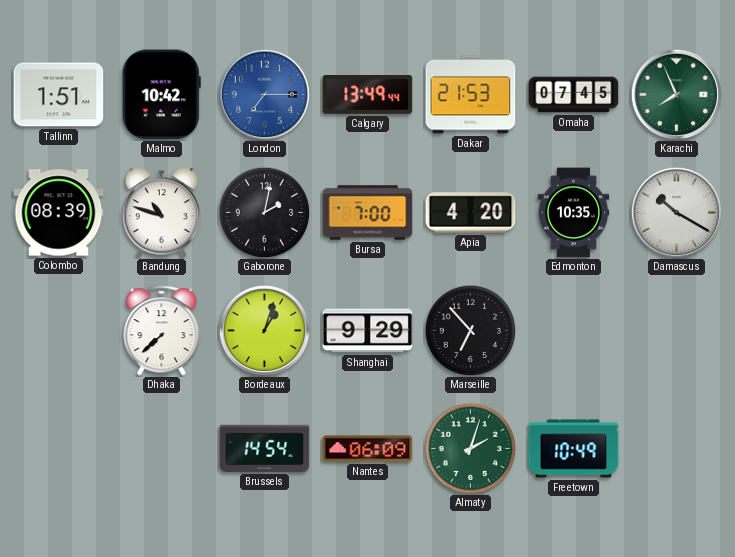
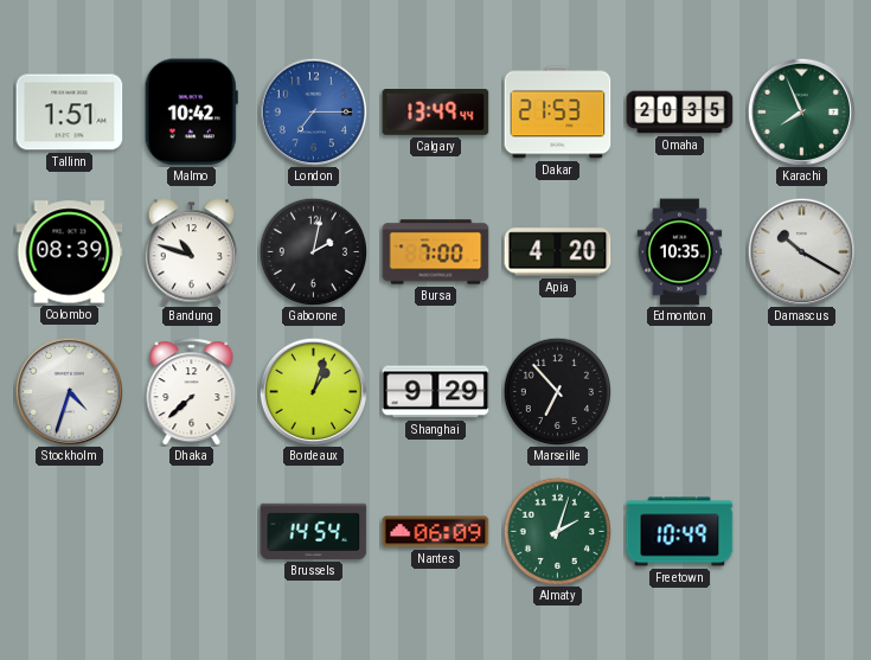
Omaha: 07:45 -> 20:35
Stockholm: none -> 4:33
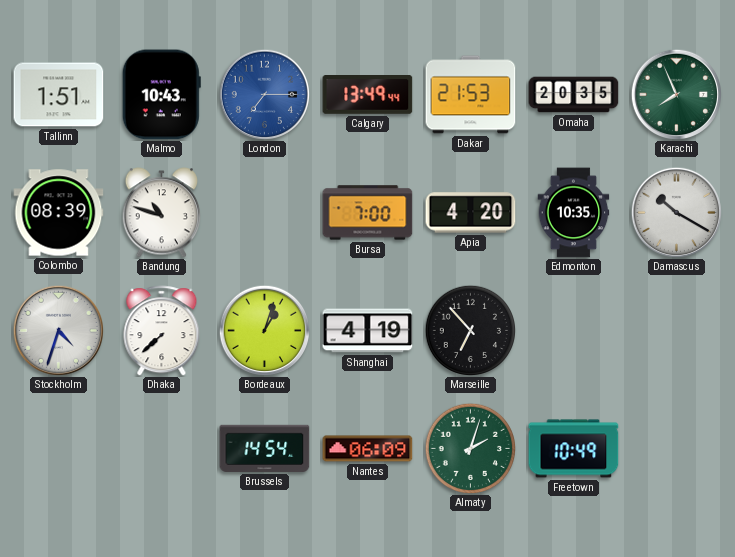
Malmo: 10:42 -> 10:43
Gaborone: 2:02 -> none
Shanghai: 9:29 -> 4:19
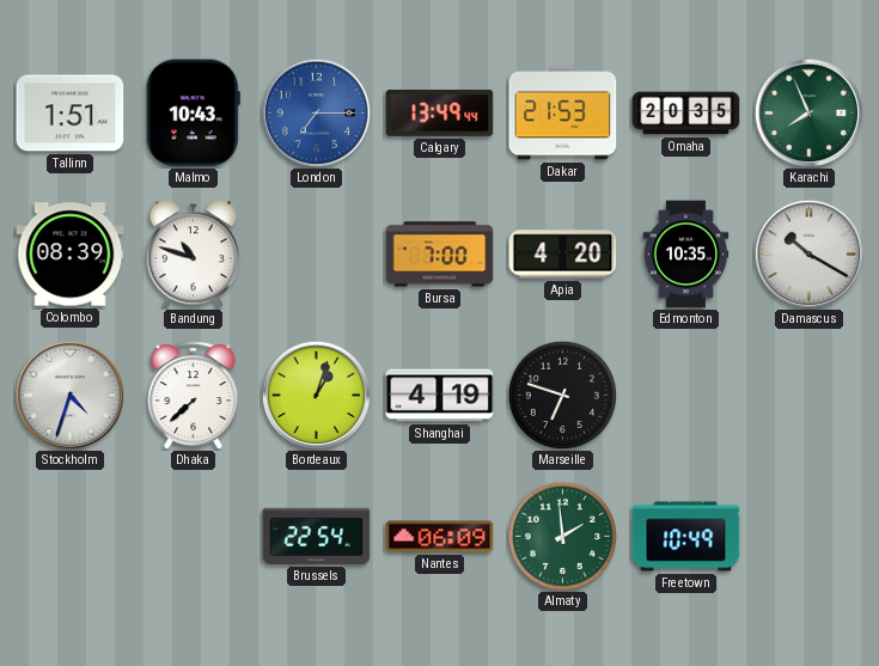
Marseille: 6:53 -> 6:48
Brussels: 14:54 -> 22:54
Almaty: 2:03 -> 1:59
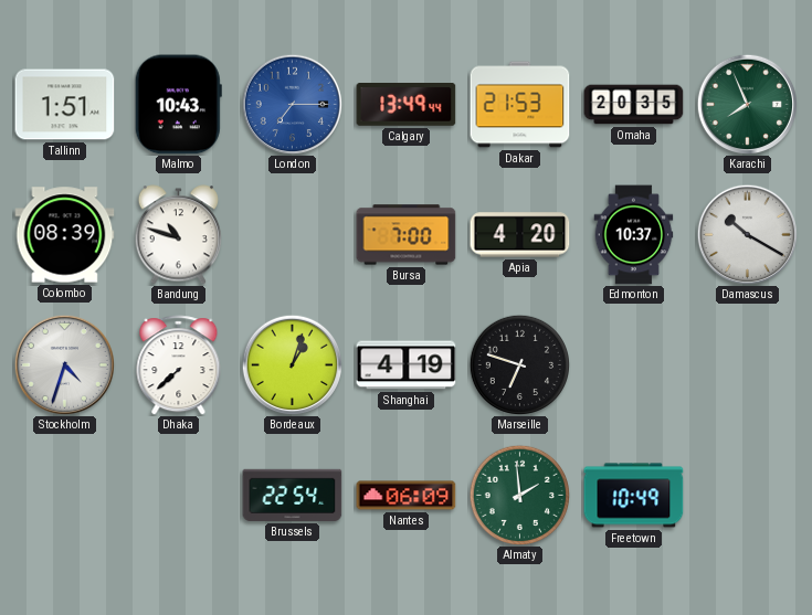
Edmonton: 10:35 -> 10:37
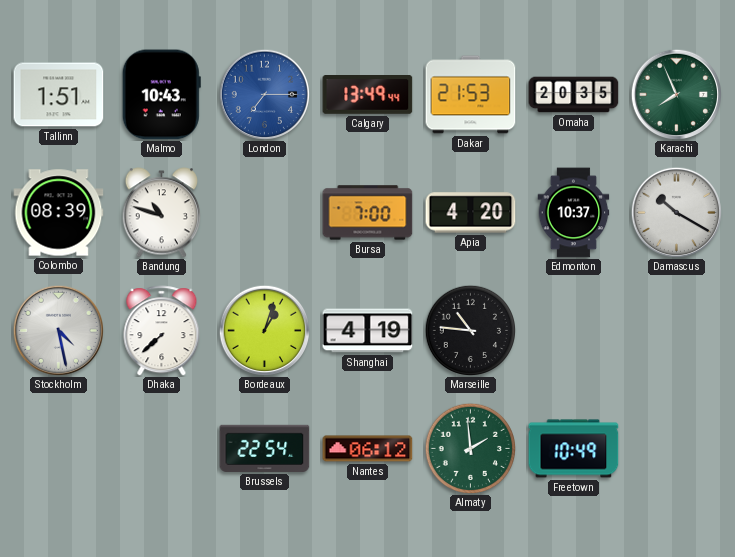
Stockholm: 4:33 -> 4:28
Marseille: 6:48 -> 10:46
Nantes: 06:09 -> 06:12
